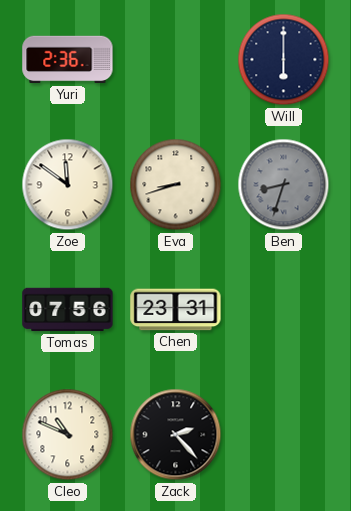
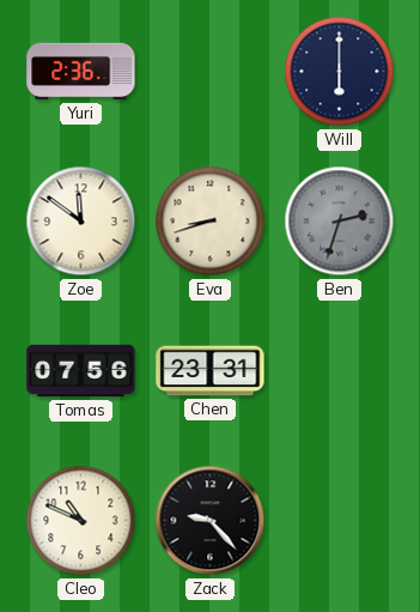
Ben: 8:33 -> 2:33
Zack: 2:23 -> 9:23
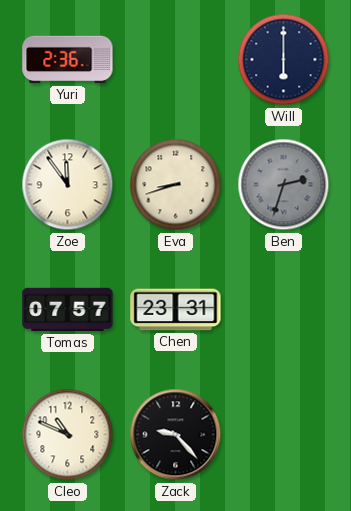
Zoe: 11:51 -> 11:54
Tomas: 07:56 -> 07:57
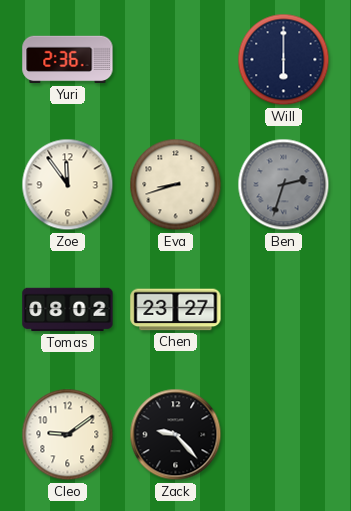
Tomas: 07:57 -> 08:02
Chen: 23:31 -> 23:27
Cleo: 10:49 -> 9:09
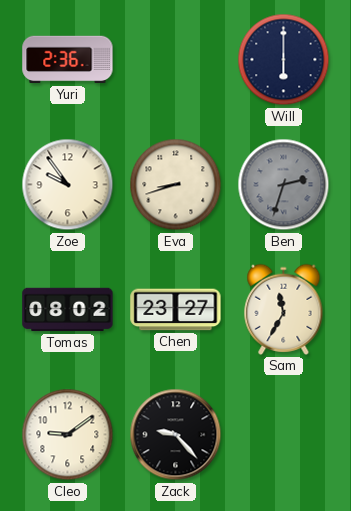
Zoe: 11:54 -> 9:54
Sam: none -> 11:35
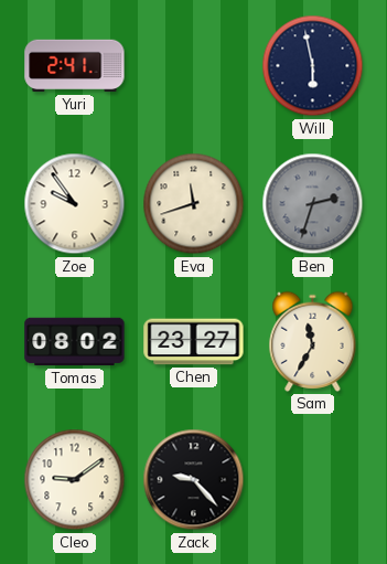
Yuri: 2:36 -> 2:41
Will: 6:00 -> 5:58
Eva: 8:42 -> 11:42
